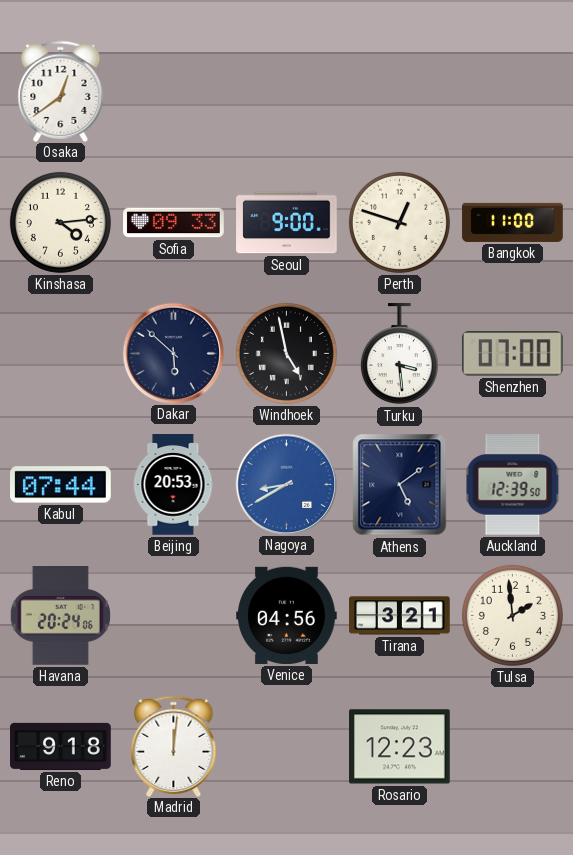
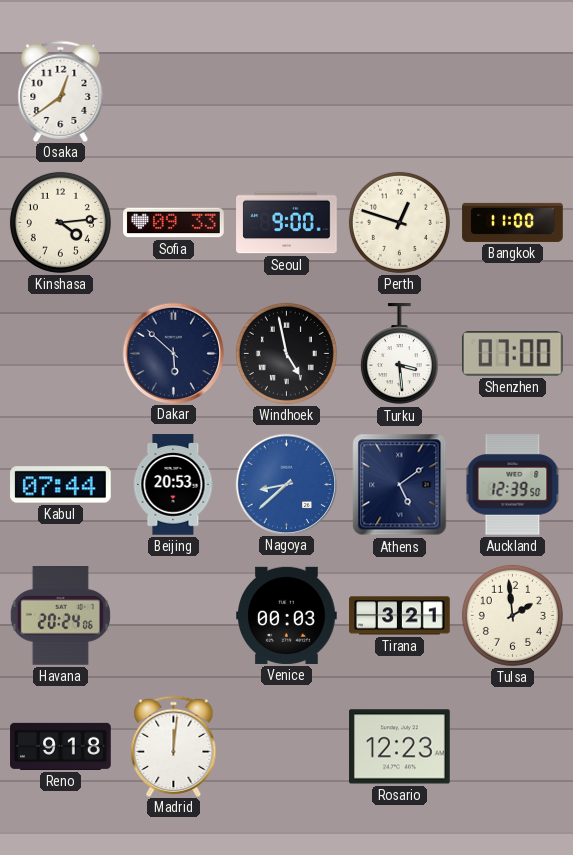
Nagoya: 8:40 -> 8:38
Venice: 04:56 -> 00:03
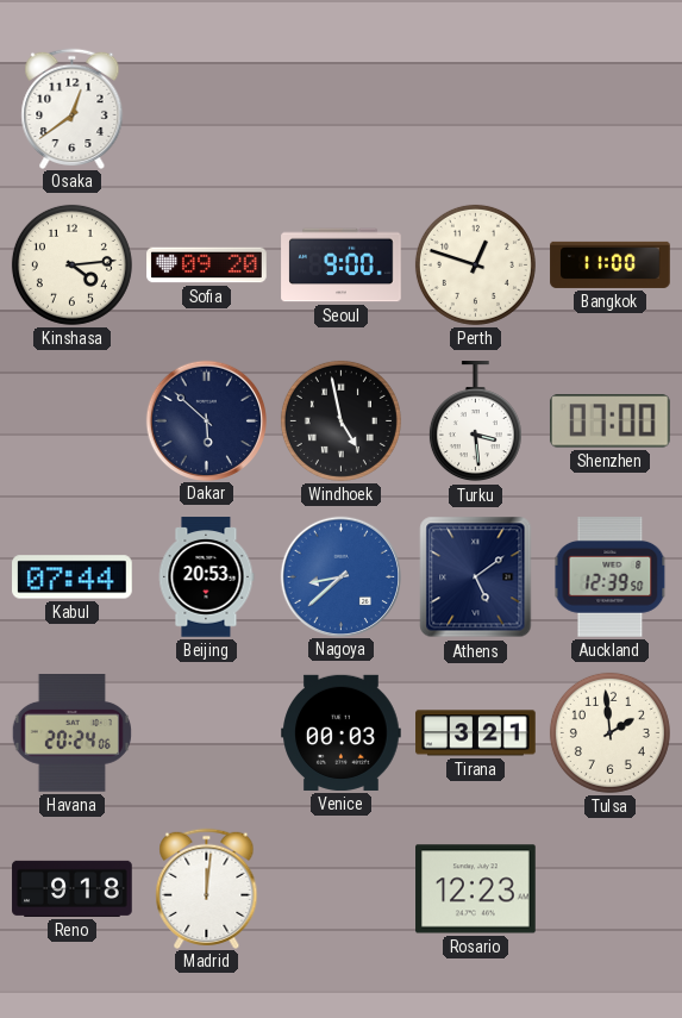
Sofia: 09:33 -> 09:20
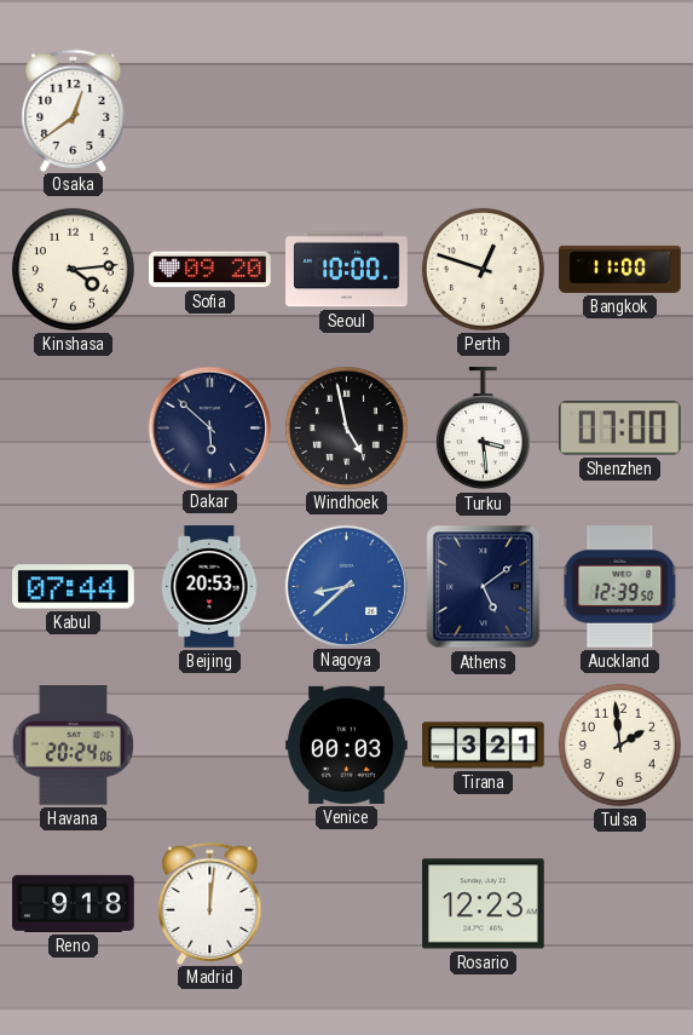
Seoul: 9:00 -> 10:00
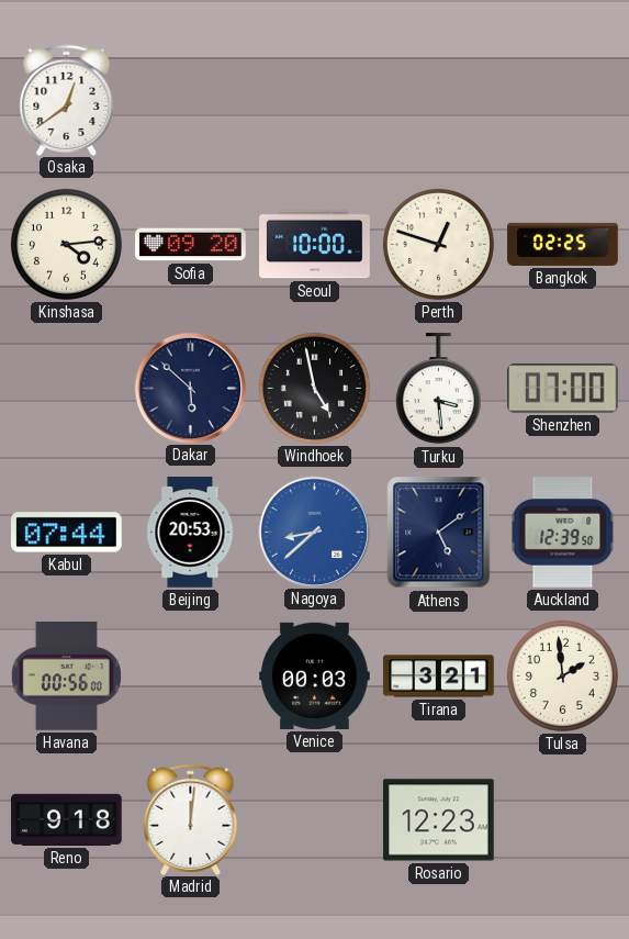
Bangkok: 11:00 -> 02:25
Havana: 20:24 -> 00:56
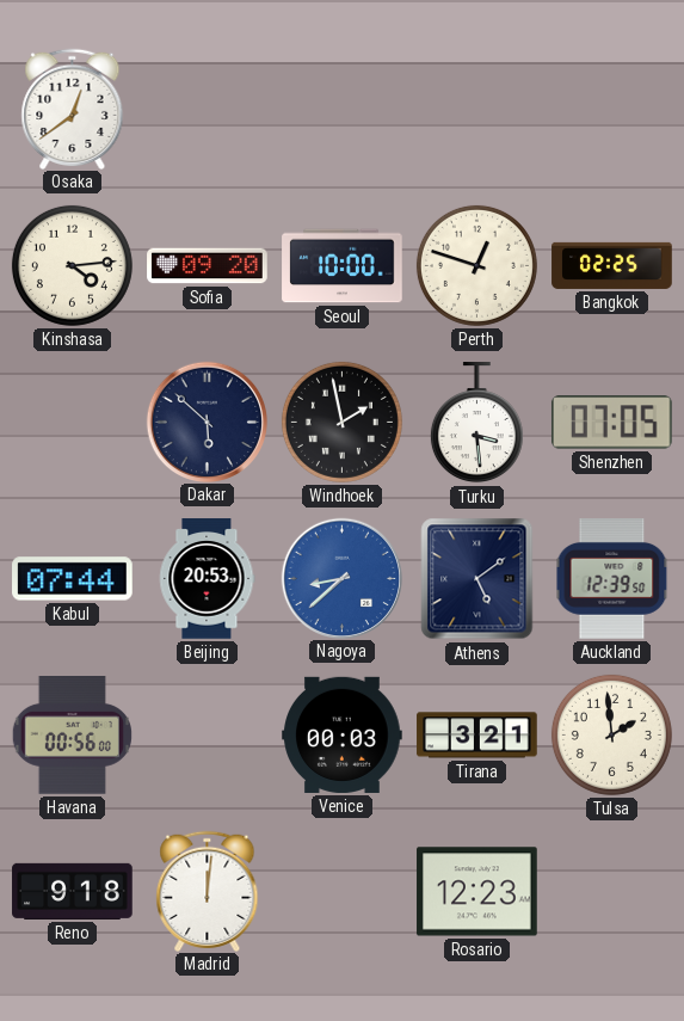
Windhoek: 4:58 -> 1:58
Shenzhen: 07:00 -> 07:05
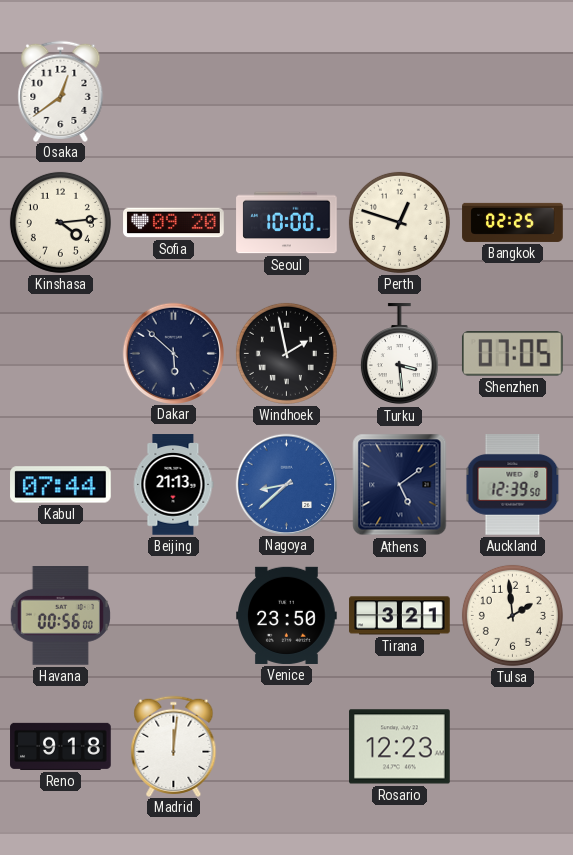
Beijing: 20:53 -> 21:13
Venice: 00:03 -> 23:50
